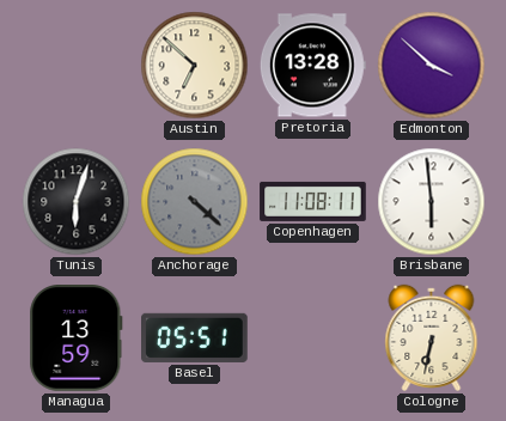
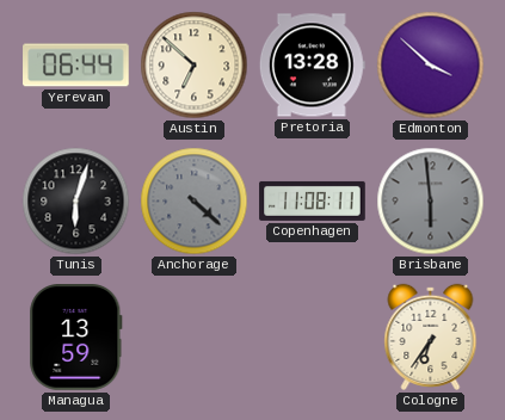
Yerevan: none -> 06:44
Brisbane dial: white -> grey
Basel: 05:51 -> none
Cologne: 6:32 -> 6:36
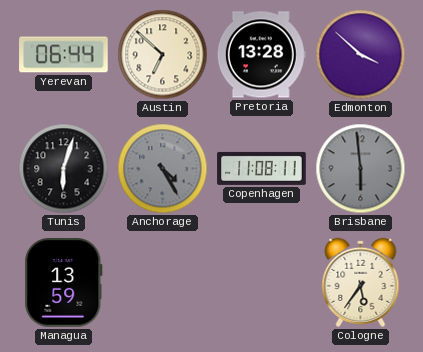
Anchorage: 4:22 -> 4:25
Cologne: 6:36 -> 5:36
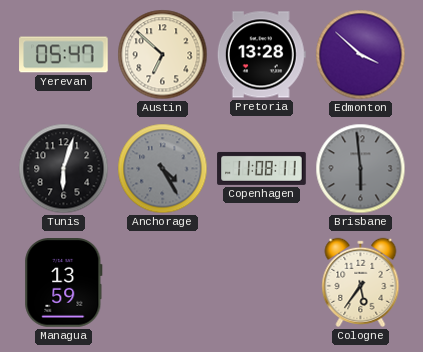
Yerevan: 06:44 -> 05:47
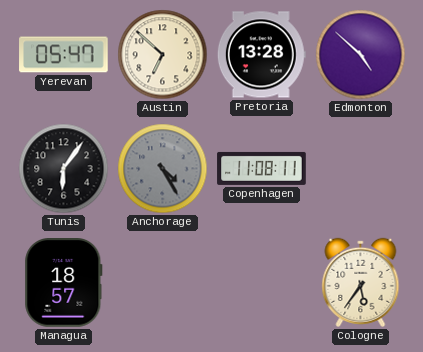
Edmonton: 3:52 -> 4:52
Tunis: 6:03 -> 6:06
Brisbane: 5:59 -> none
Managua: 13:59 -> 18:57
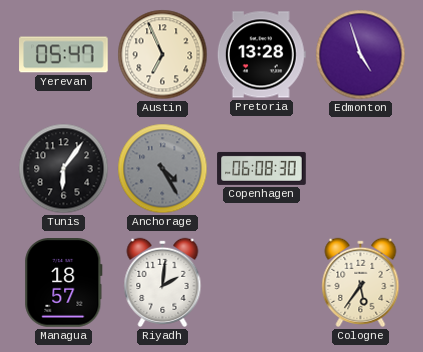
Austin: 6:52 -> 6:56
Edmonton: 4:52 -> 4:57
Copenhagen: 11:08 -> 06:08
Riyadh: none -> 2:01
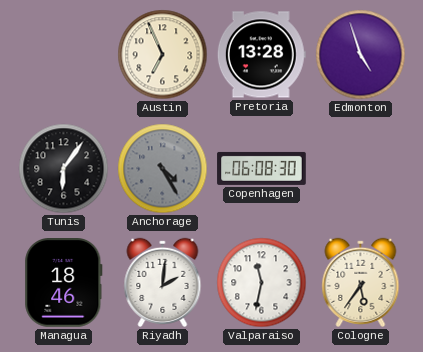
Yerevan: 05:47 -> none
Managua: 18:57 -> 18:46
Valparaiso: none -> 11:32
